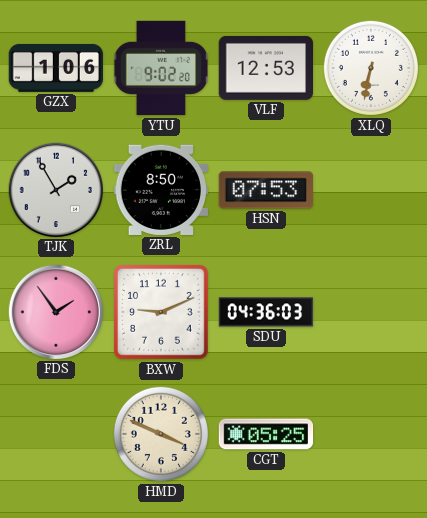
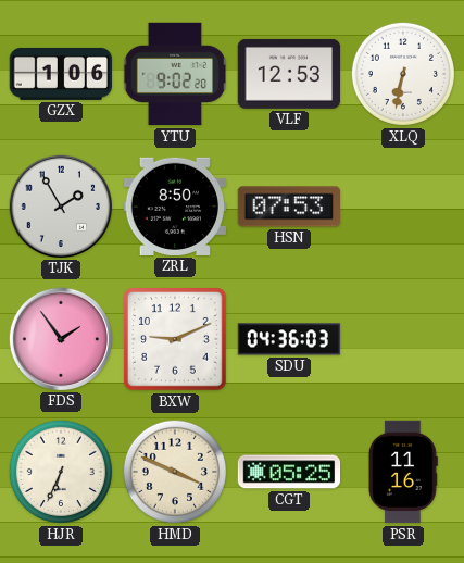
HJR: none -> 6:34
PSR: none -> 11:16
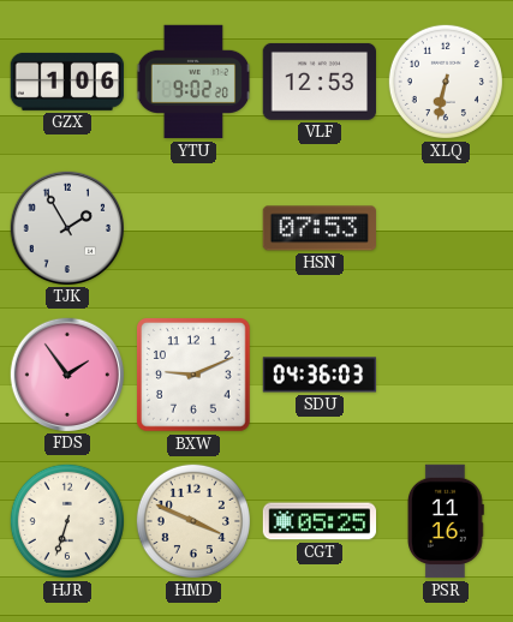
ZRL: 8:50 -> none
HJR: 6:34 -> 6:33
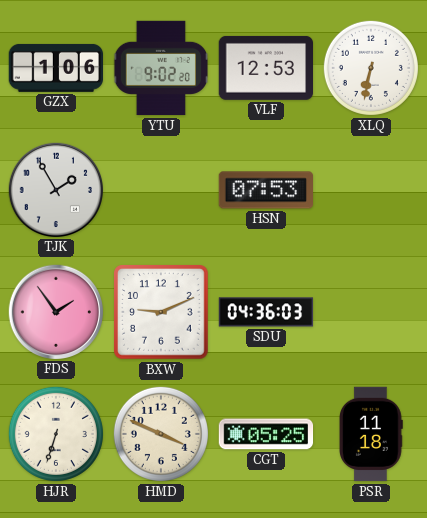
PSR: 11:16 -> 11:18
